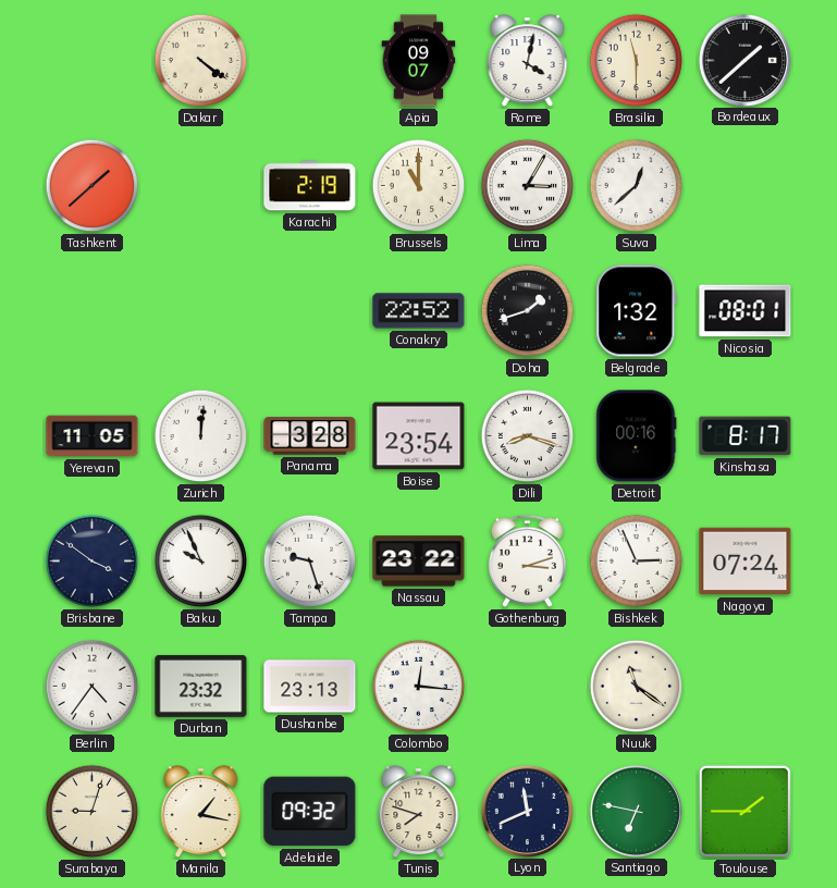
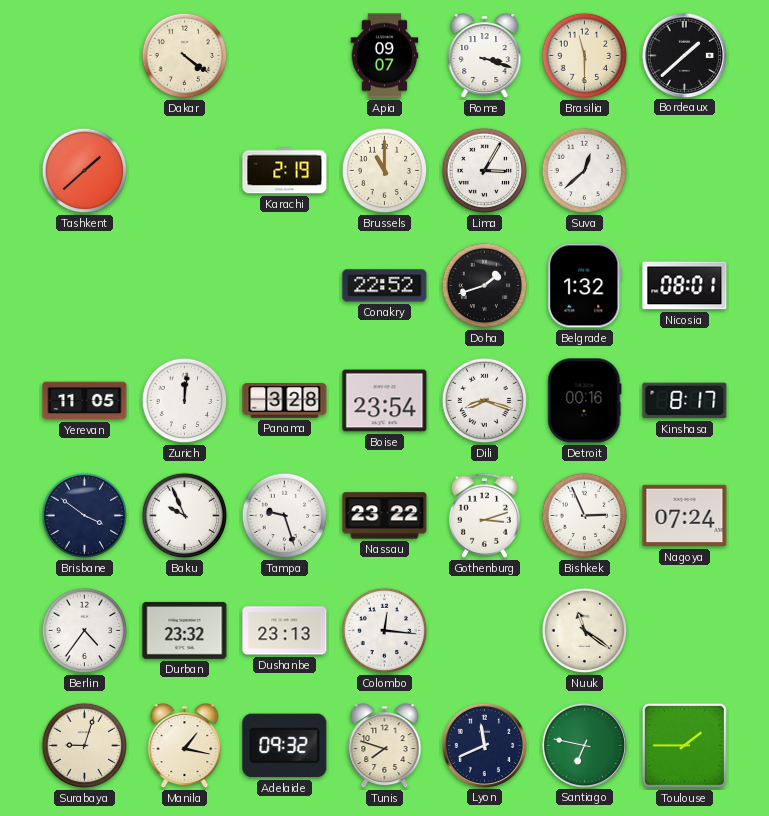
Rome: 4:02 -> 3:18
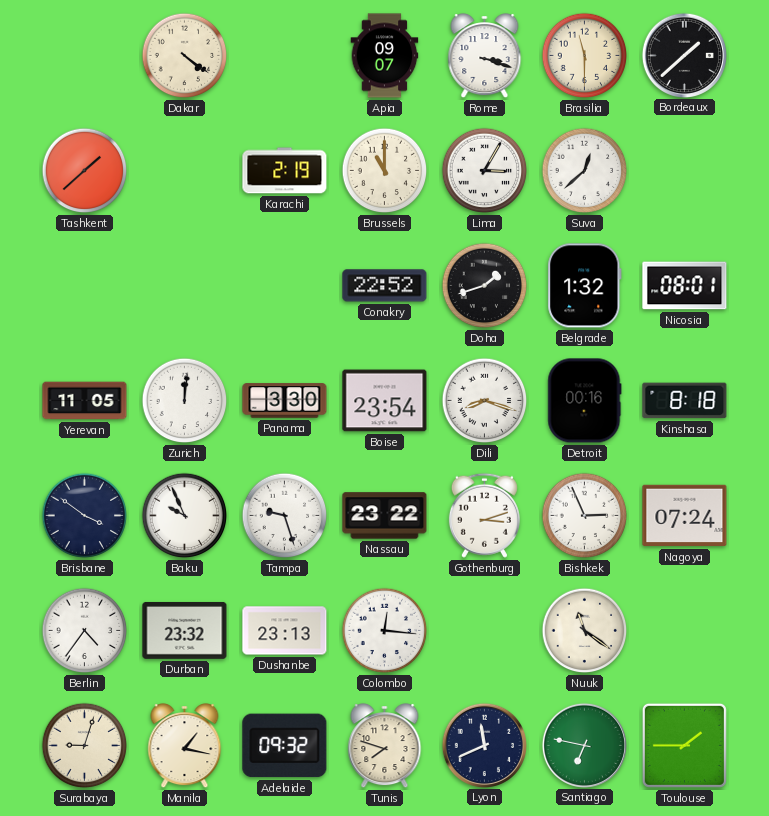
Panama: 3:28 -> 3:30
Kinshasa: 8:17 -> 8:18
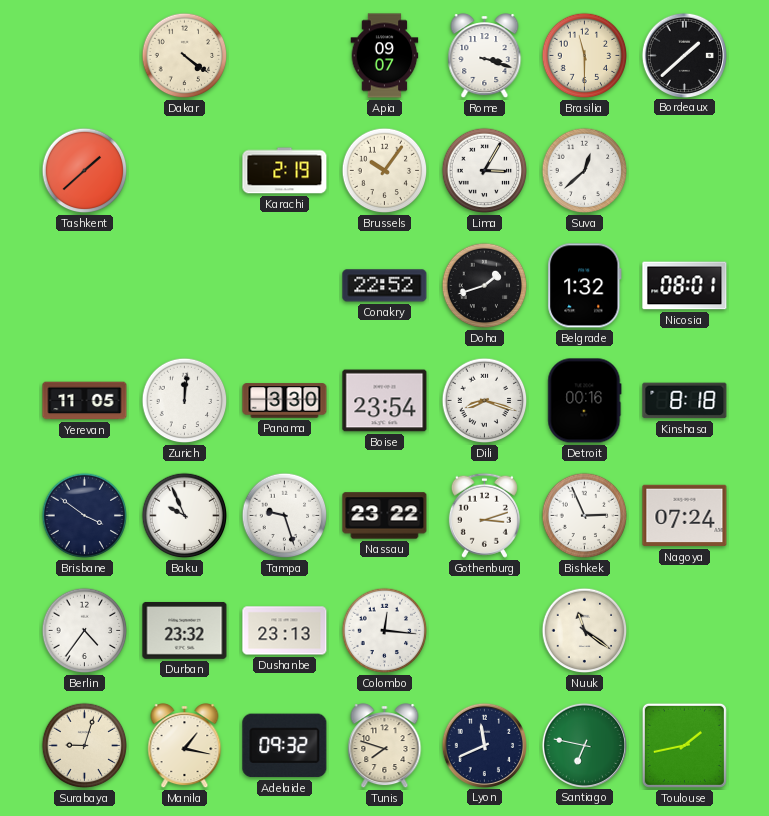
Brussels: 11:00 -> 10:06
Toulouse: 1:45 -> 1:43
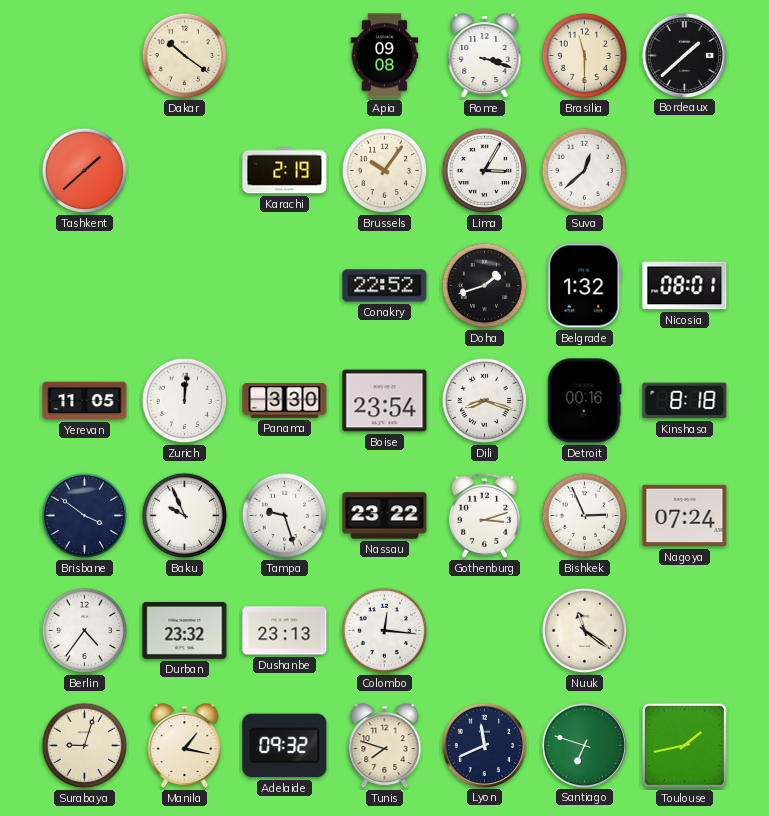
Dakar: 4:21 -> 10:21
Apia: 09:07 -> 09:08
Santiago: 6:47 -> 6:48
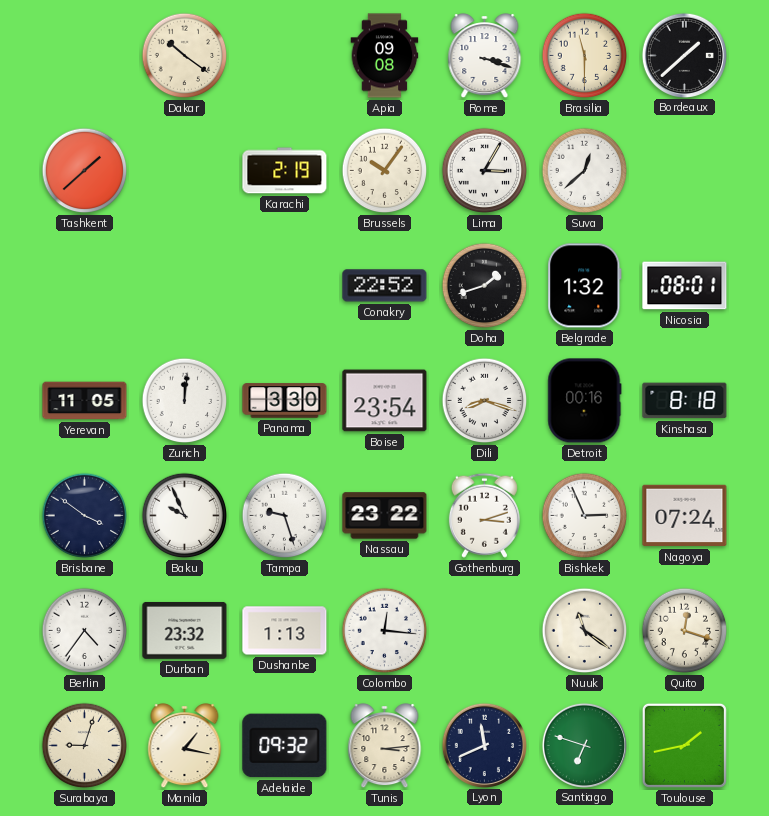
Dushanbe: 23:13 -> 1:13
Quito: none -> 12:18
Tunis: 7:48 -> 3:14
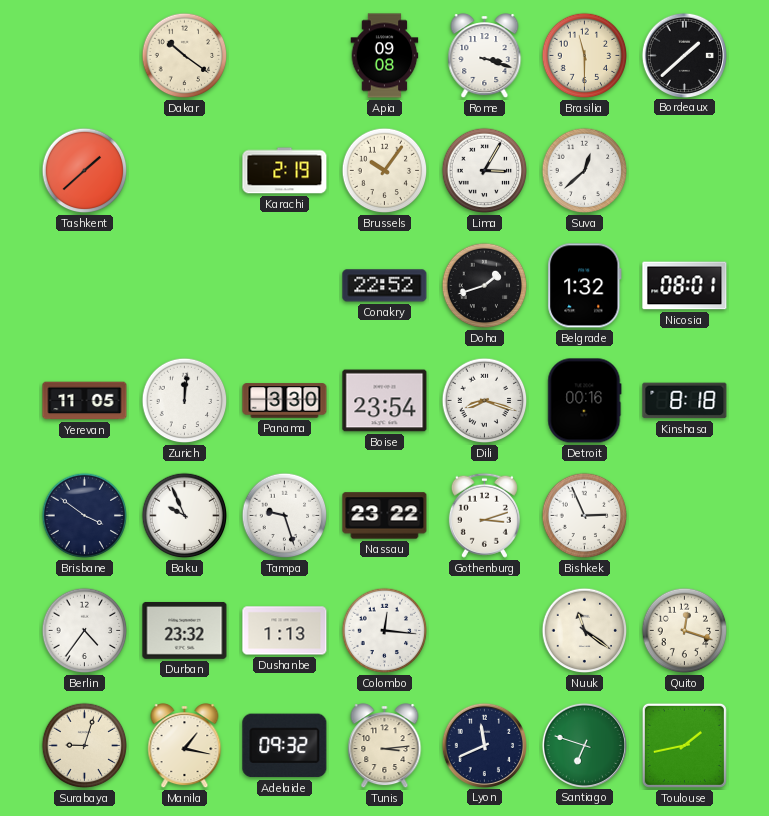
Nagoya: 07:24 -> none
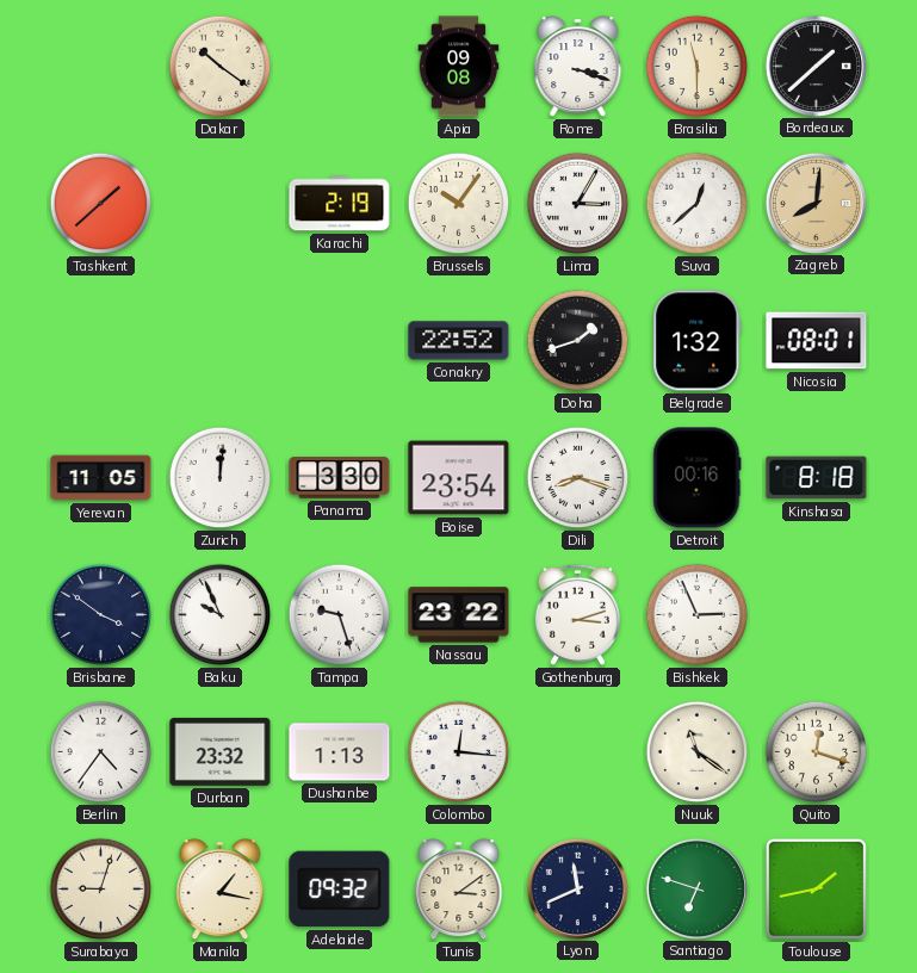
Zagreb: none -> 8:01
Tunis: 3:14 -> 3:09
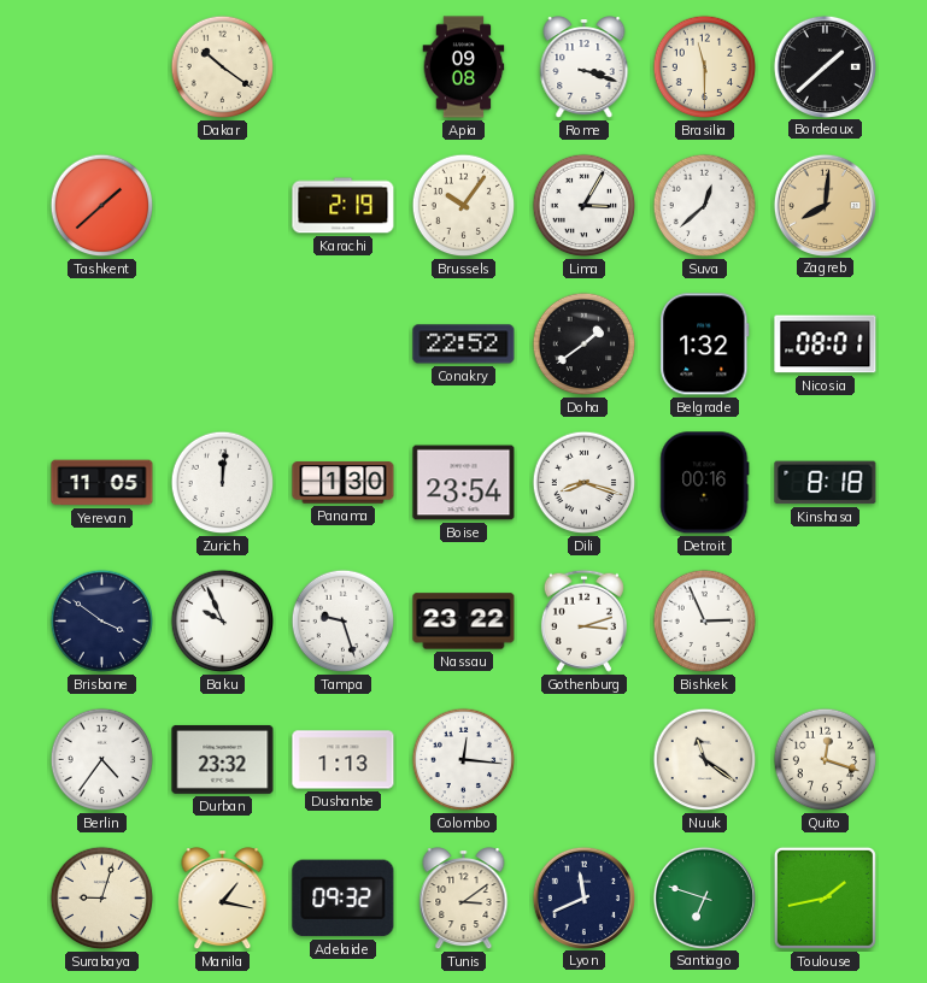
Doha: 1:42 -> 1:39
Panama: 3:30 -> 1:30
